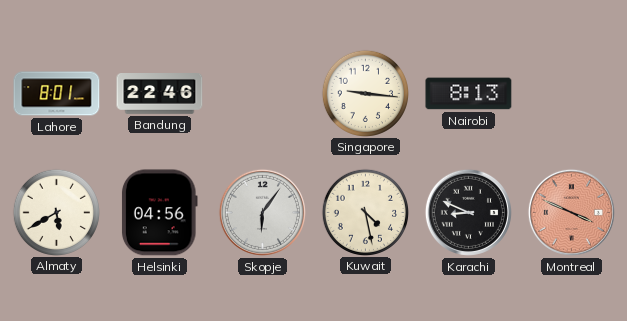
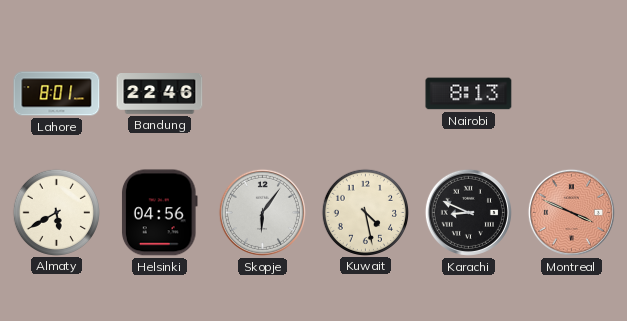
Singapore: 9:16 -> none
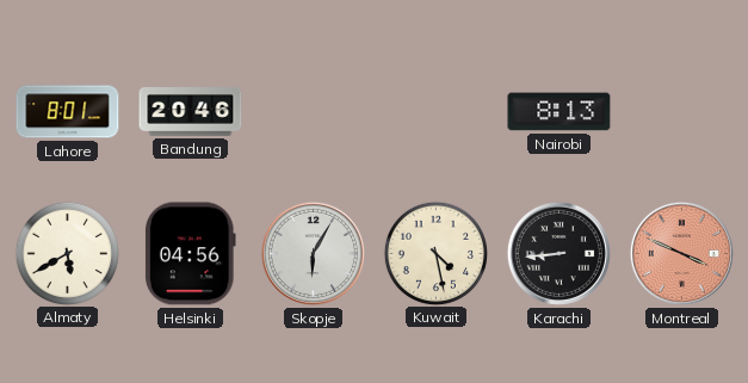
Bandung: 22:46 -> 20:46
Skopje: 6:06 -> 6:05
Karachi: 8:49 -> 8:44
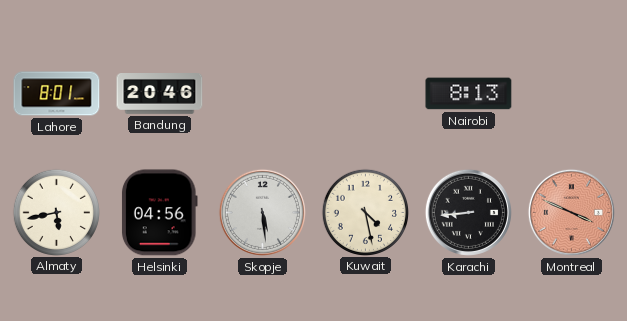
Almaty: 5:40 -> 5:43
Skopje: 6:05 -> 5:29
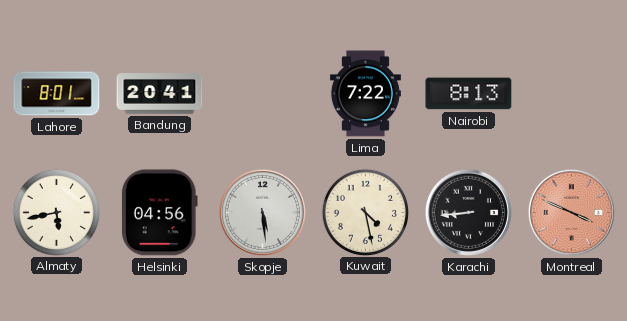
Bandung: 20:46 -> 20:41
Lima: none -> 7:22
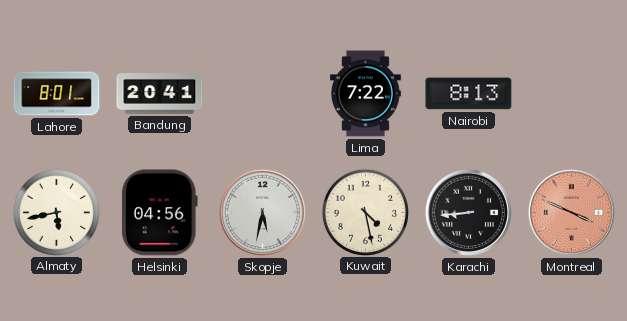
Skopje: 5:29 -> 5:32
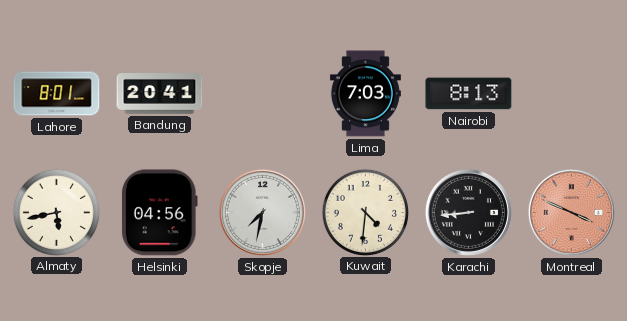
Lima: 7:22 -> 7:03
Skopje: 5:32 -> 7:32
Kuwait: 4:28 -> 4:31
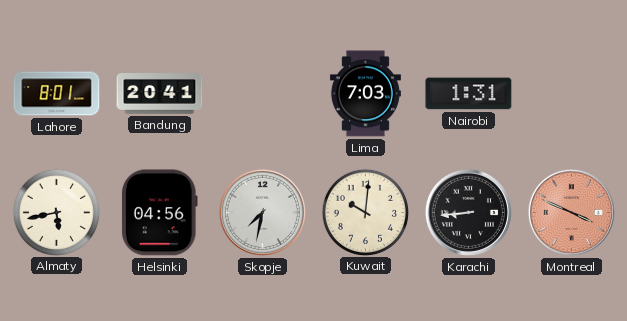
Nairobi: 8:13 -> 1:31
Kuwait: 4:31 -> 10:01
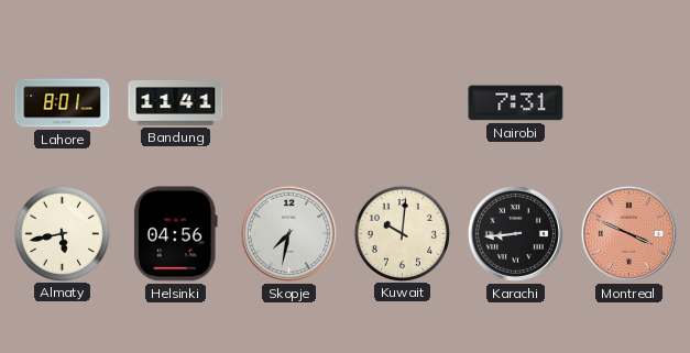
Bandung: 20:41 -> 11:41
Lima: 7:03 -> none
Nairobi: 1:31 -> 7:31
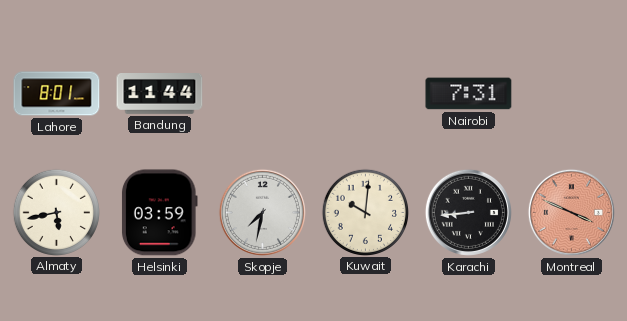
Bandung: 11:41 -> 11:44
Helsinki: 04:56 -> 03:59
